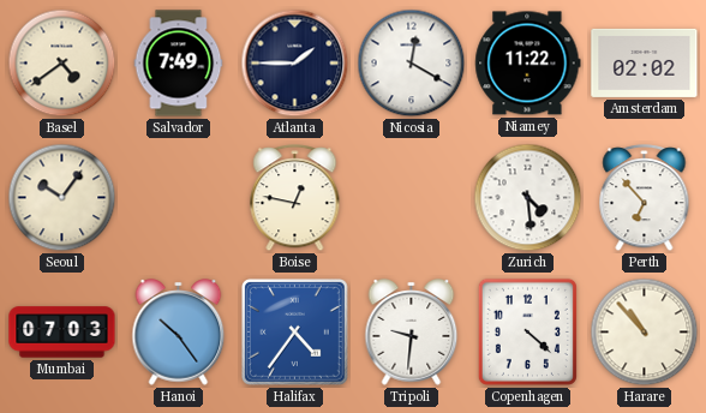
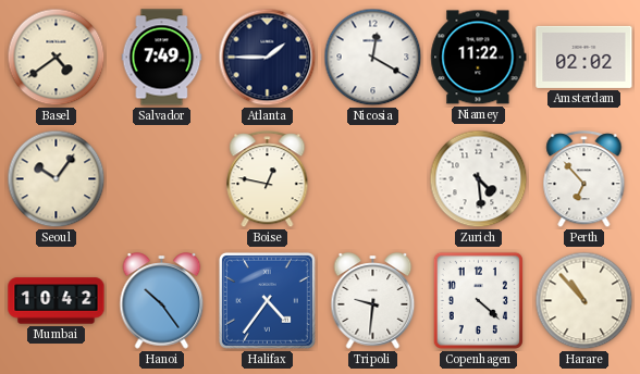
Mumbai: 07:03 -> 10:42
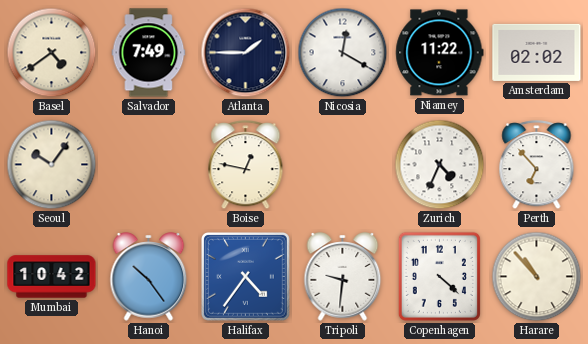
Zurich: 4:29 -> 4:34
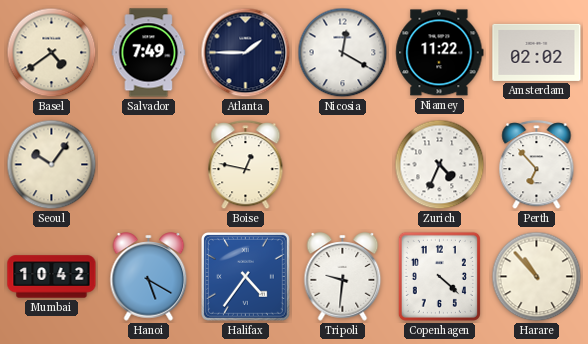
Hanoi: 10:24 -> 5:20
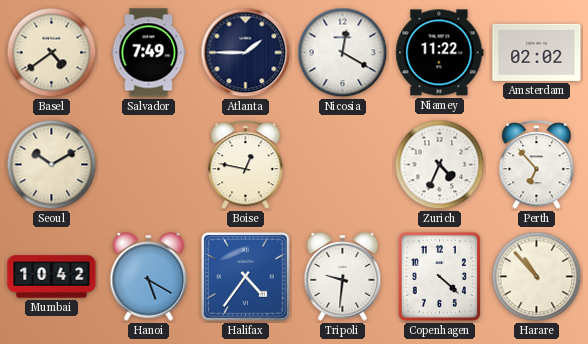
Seoul: 10:06 -> 10:10
